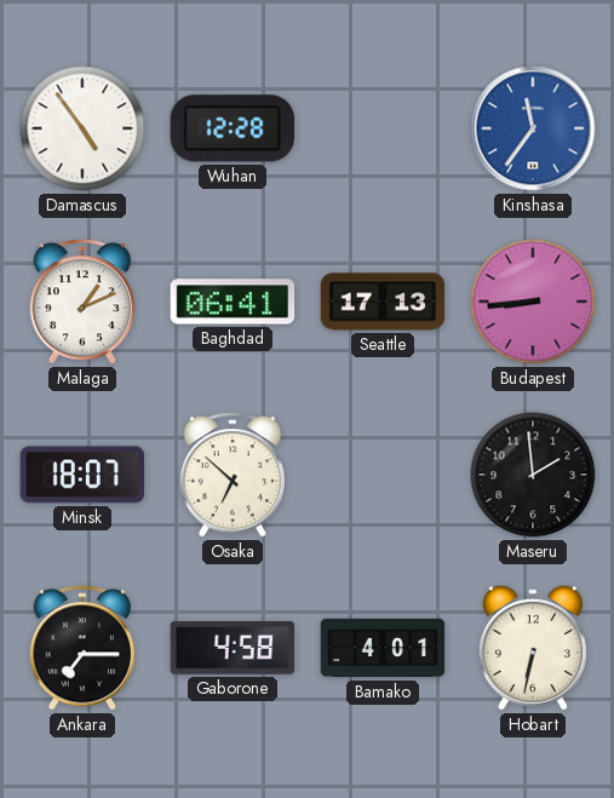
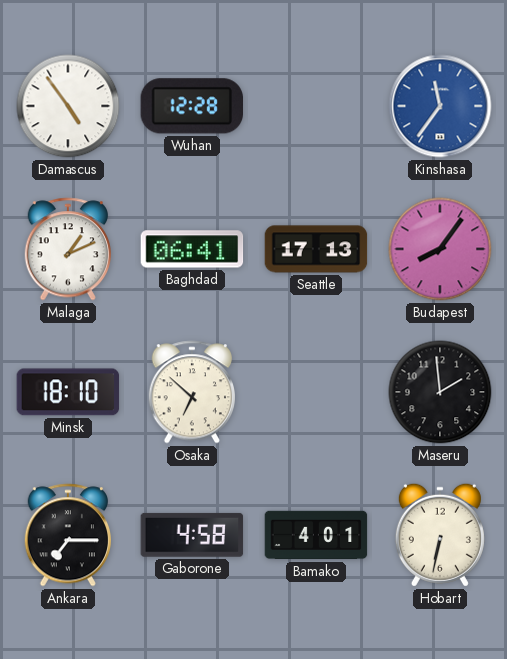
Budapest: 8:44 -> 8:06
Minsk: 18:07 -> 18:10
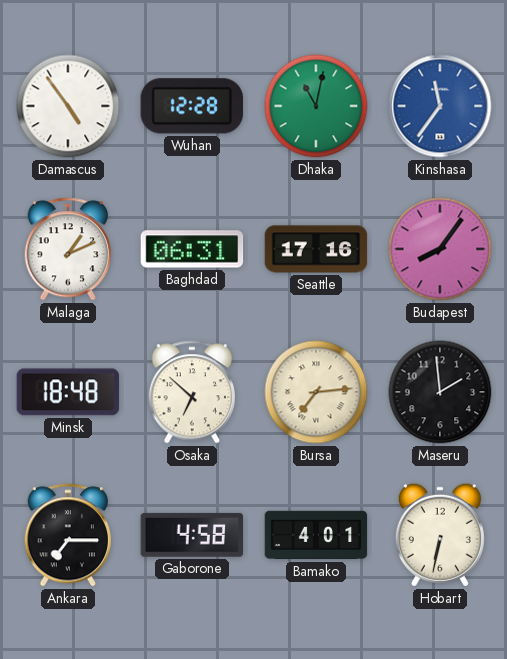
Dhaka: none -> 11:02
Baghdad: 06:41 -> 06:31
Seattle: 17:13 -> 17:16
Minsk: 18:10 -> 18:48
Bursa: none -> 7:14
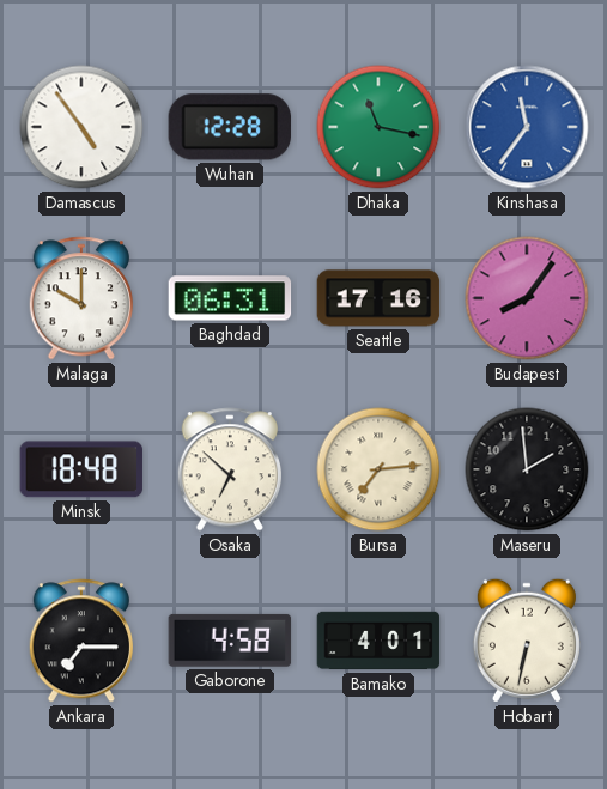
Dhaka: 11:02 -> 11:17
Malaga: 1:11 -> 10:00
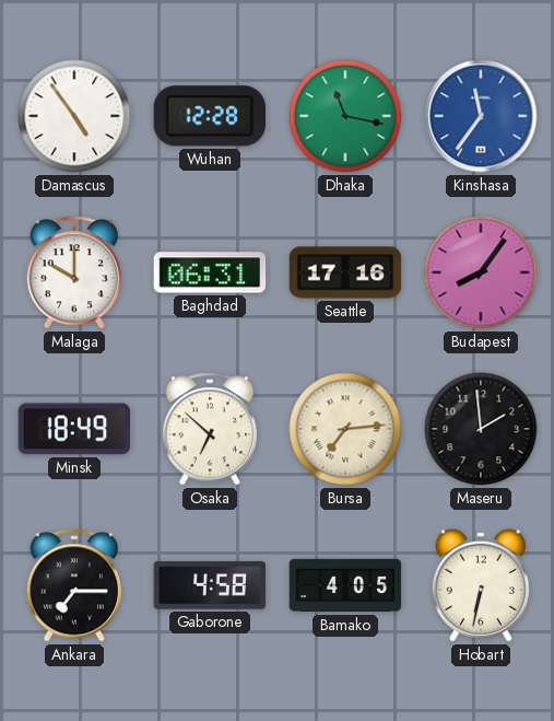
Minsk: 18:48 -> 18:49
Bamako: 4:01 -> 4:05
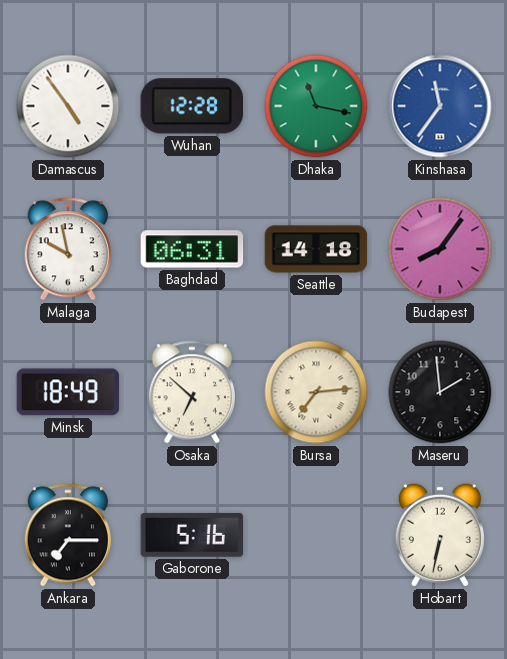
Malaga: 10:00 -> 9:58
Seattle: 17:16 -> 14:18
Gaborone: 4:58 -> 5:16
Bamako: 4:05 -> none
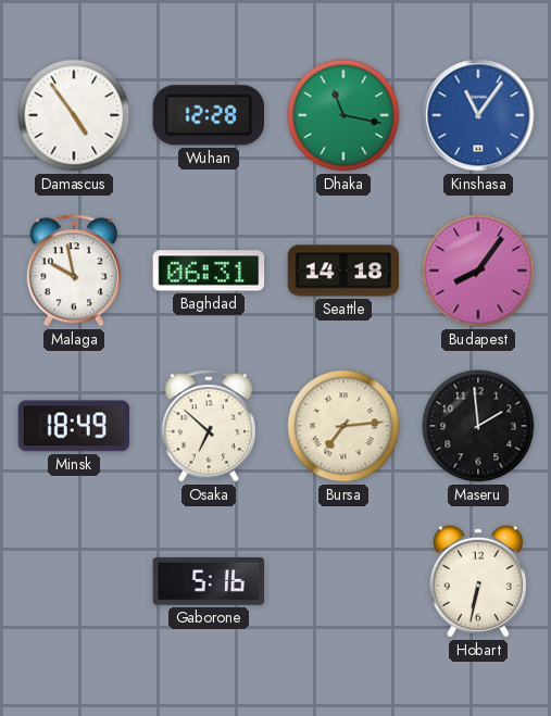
Kinshasa: 11:36 -> 11:06
Ankara: 7:15 -> none
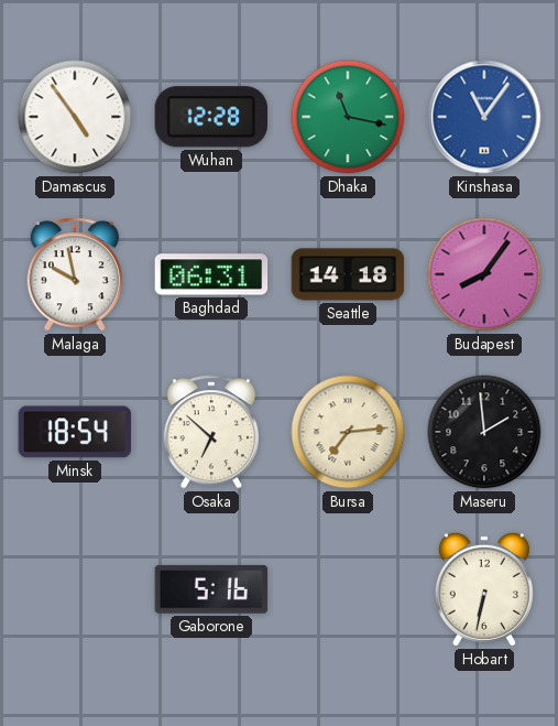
Minsk: 18:49 -> 18:54
